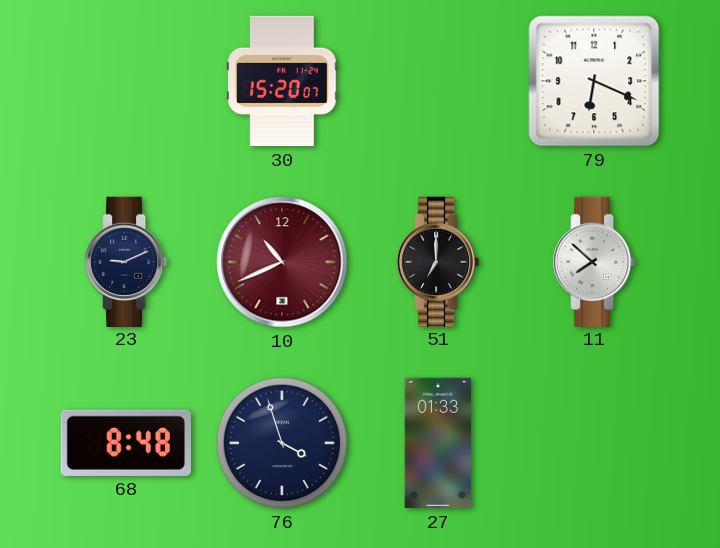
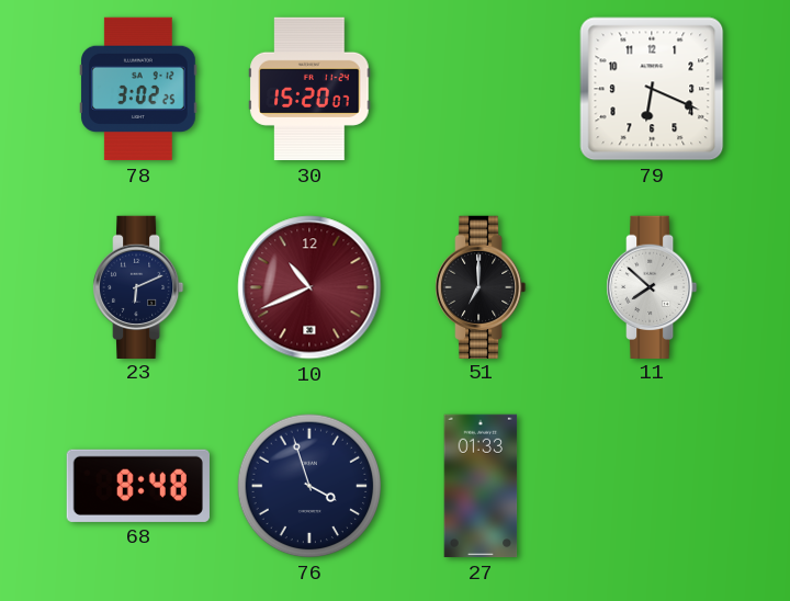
78: none -> 3:02
23: 9:11 -> 6:11
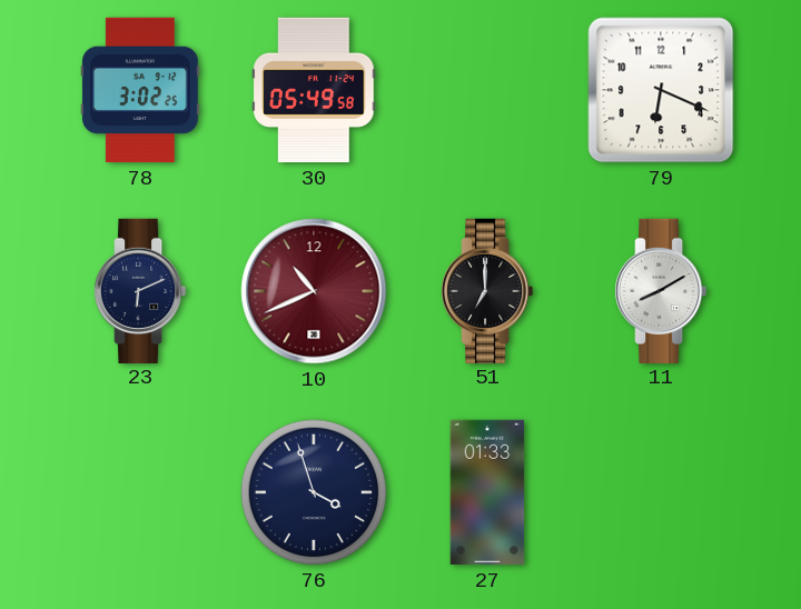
30: 15:20 -> 05:49
11: 7:52 -> 8:10
68: 8:48 -> none
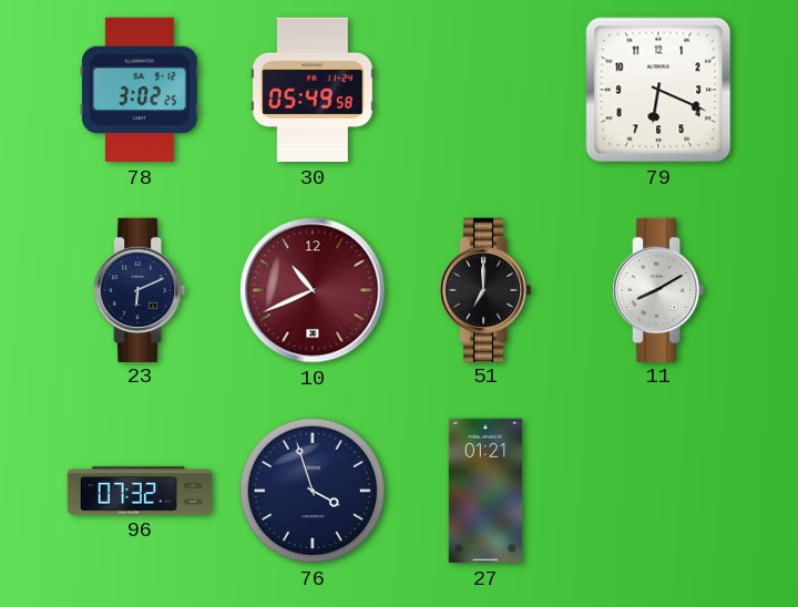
96: none -> 07:32
27: 01:33 -> 01:21
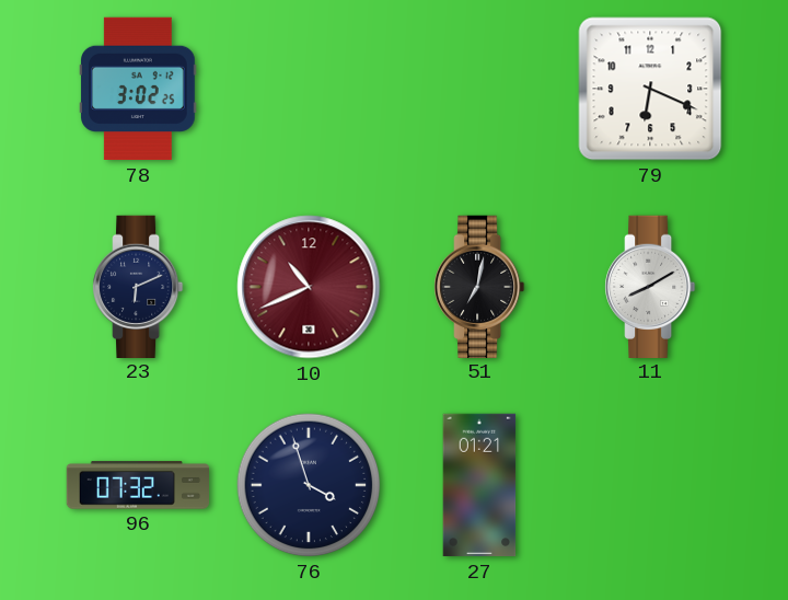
30: 05:49 -> none
51: 7:00 -> 7:02
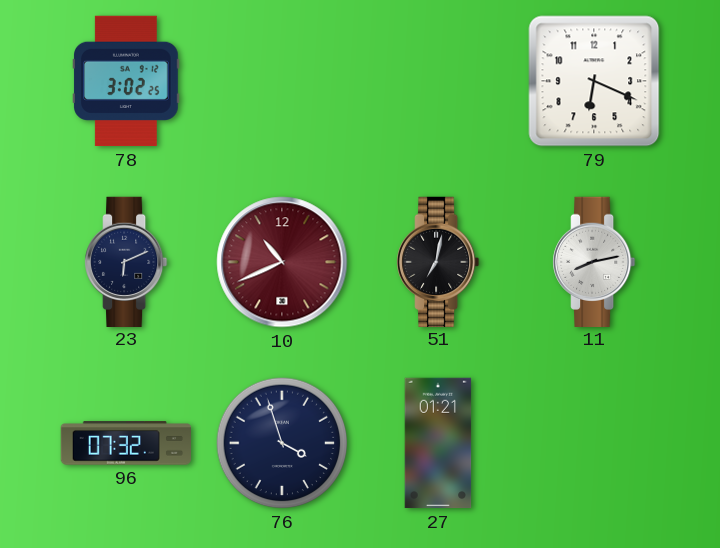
11: 8:10 -> 8:13
